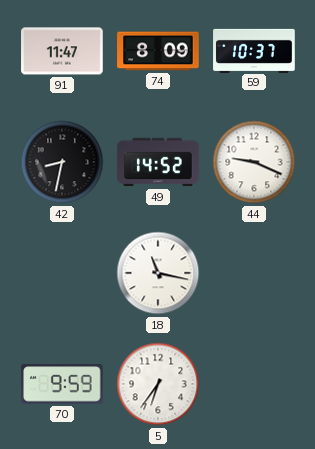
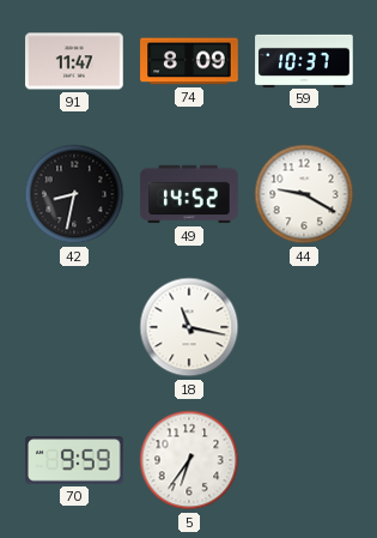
44: 9:19 -> 9:20
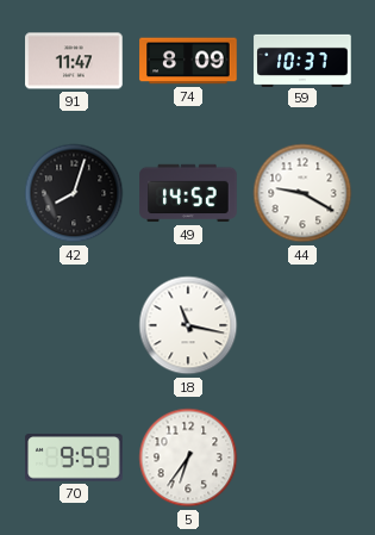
42: 8:32 -> 8:03
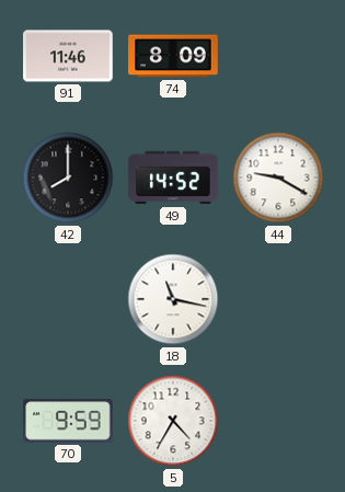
91: 11:47 -> 11:46
59: 10:37 -> none
42: 8:03 -> 8:00
5: 6:36 -> 4:35
